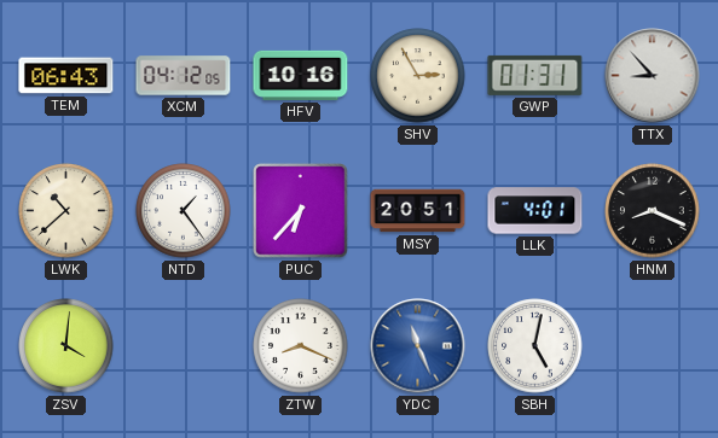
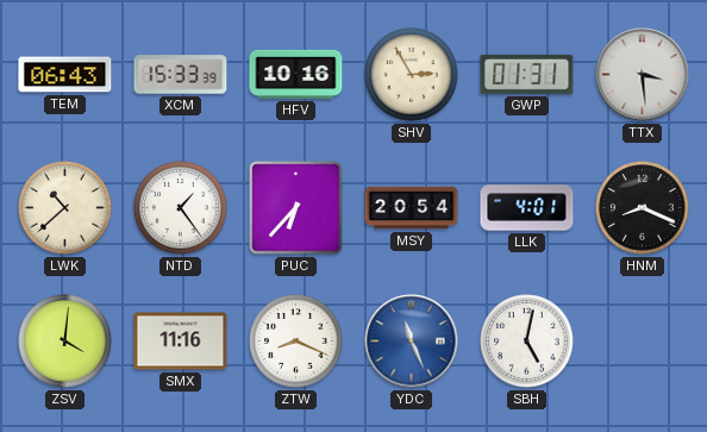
XCM: 04:12 -> 15:33
TTX: 8:53 -> 3:29
MSY: 20:51 -> 20:54
SMX: none -> 11:16
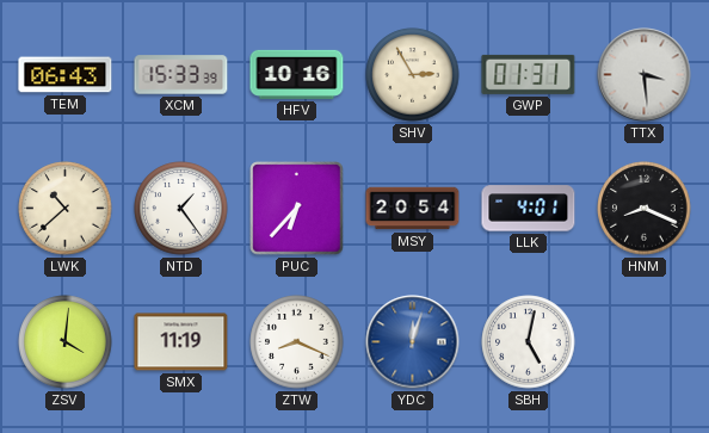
SMX: 11:16 -> 11:19
YDC: 11:26 -> 12:03
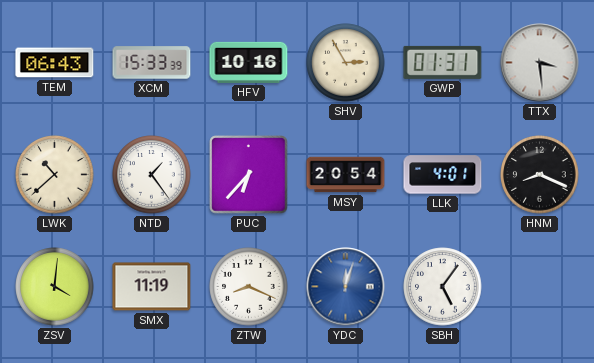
SBH: 5:02 -> 5:06
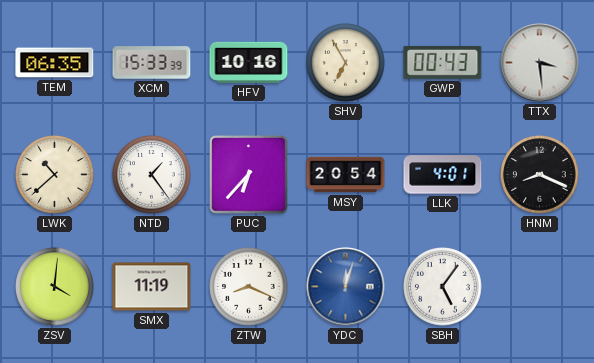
TEM: 06:43 -> 06:35
SHV: 2:55 -> 6:55
GWP: 01:31 -> 00:43
